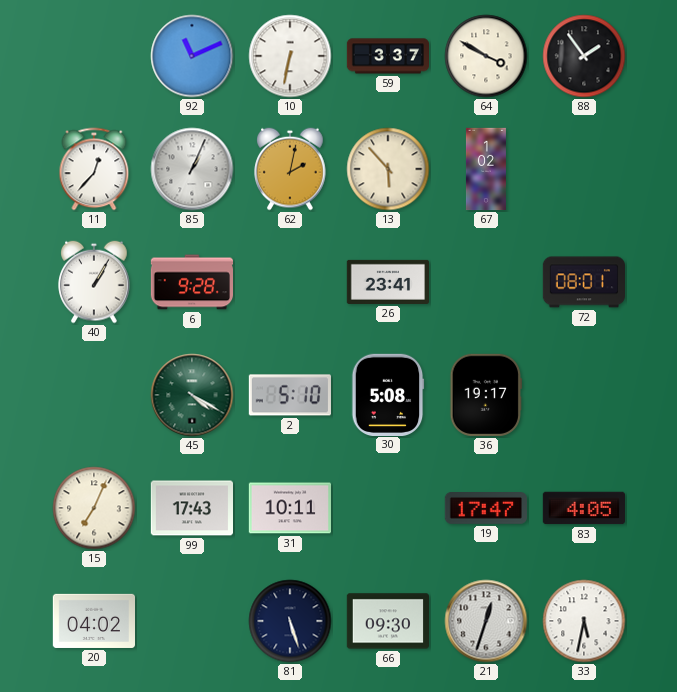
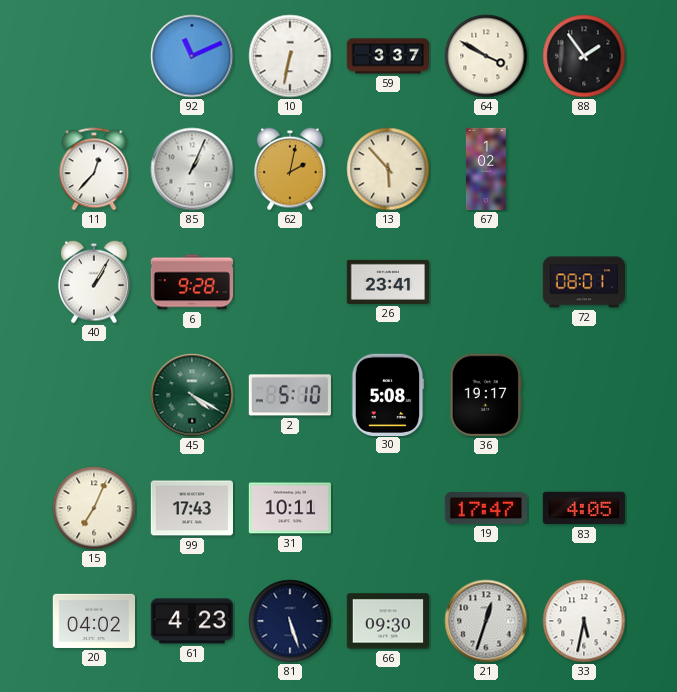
61: none -> 4:23
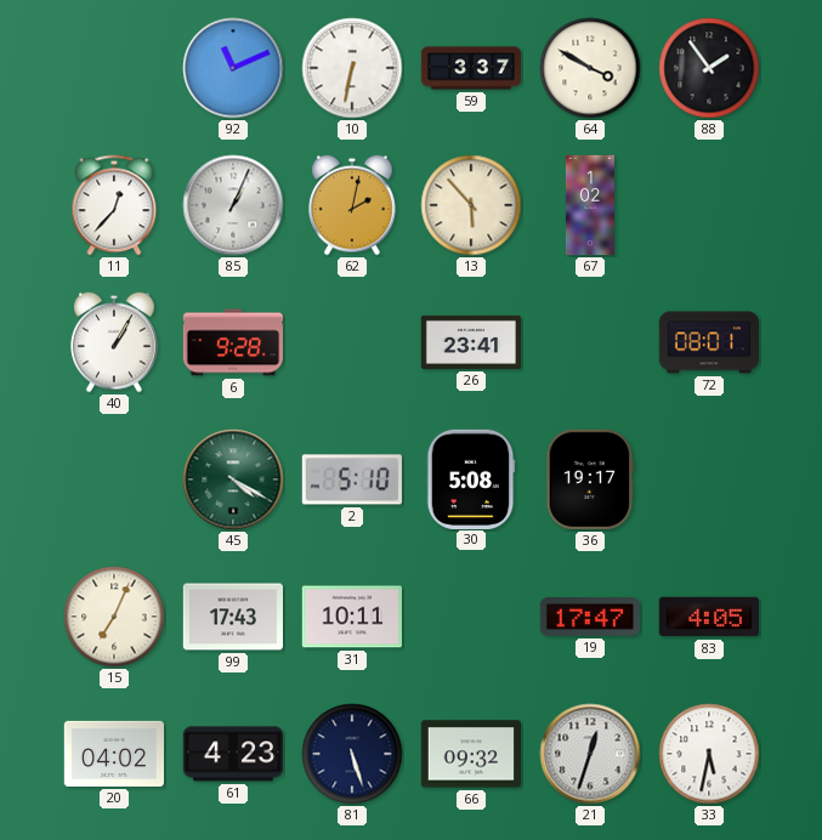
66: 09:30 -> 09:32
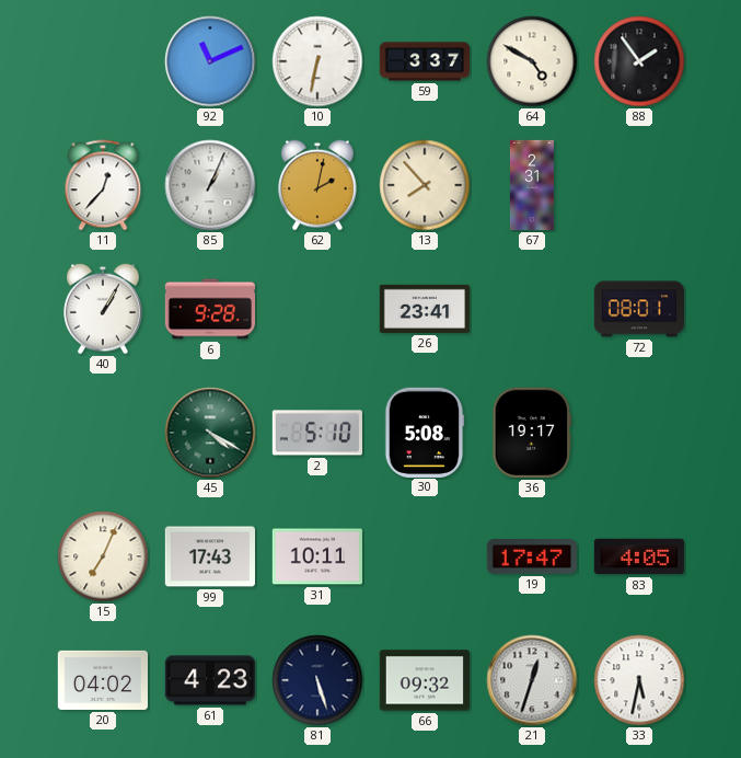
64: 3:50 -> 4:50
13: 5:53 -> 7:53
67: 1:02 -> 2:31
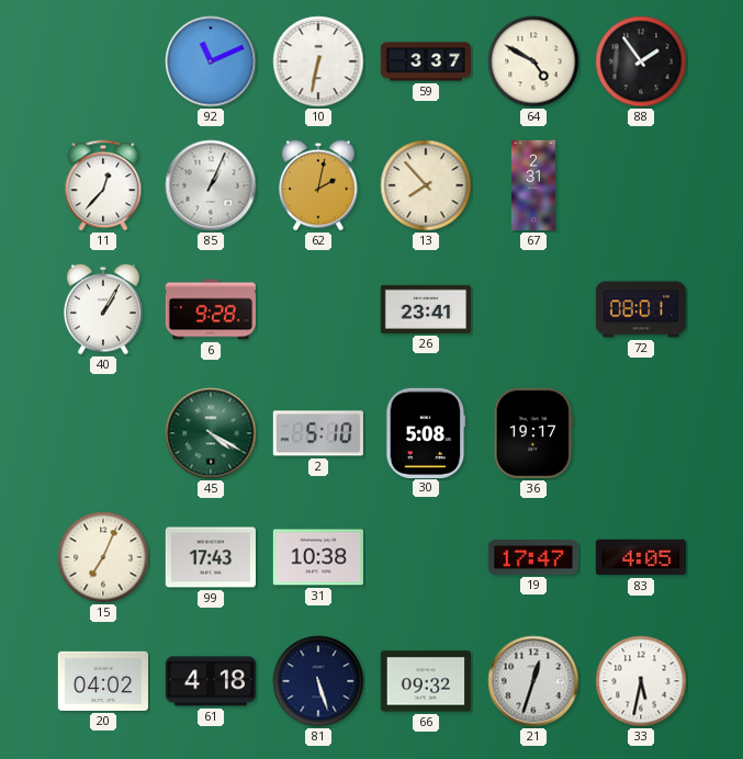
31: 10:11 -> 10:38
61: 4:23 -> 4:18
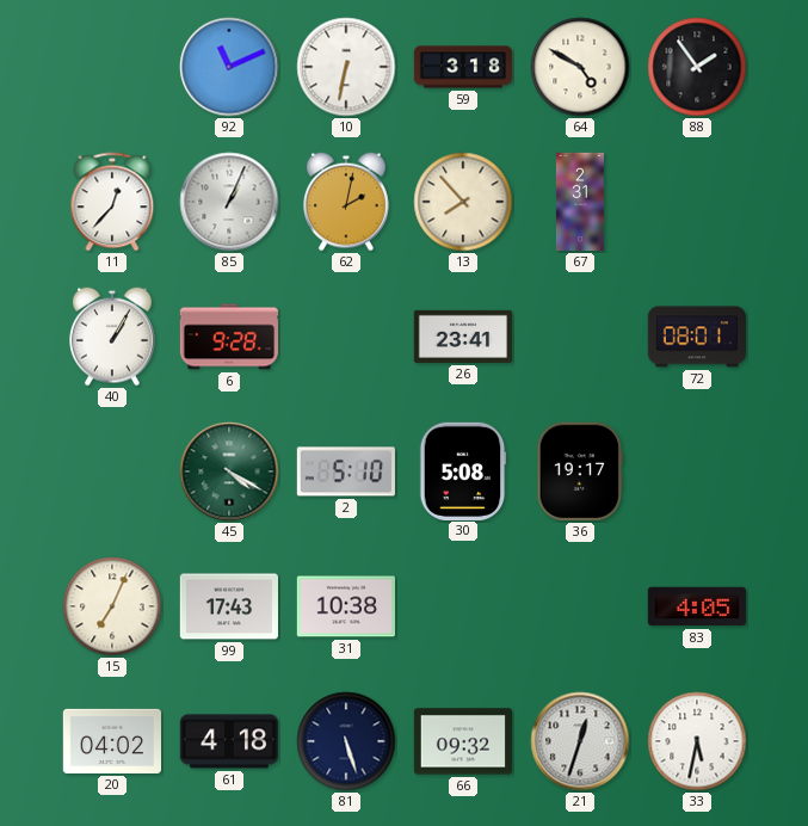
59: 3:37 -> 3:18
19: 17:47 -> none
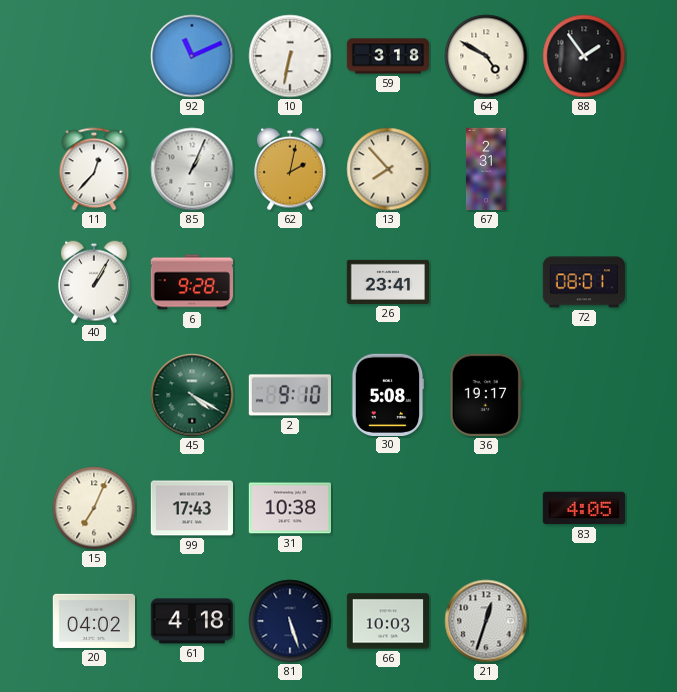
2: 5:10 -> 9:10
66: 09:32 -> 10:03
33: 5:32 -> none
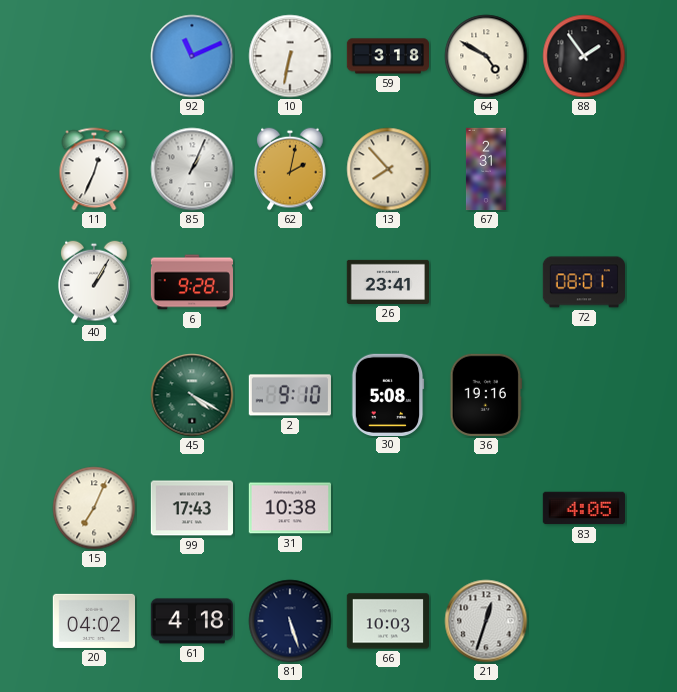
11: 12:37 -> 12:34
36: 19:17 -> 19:16
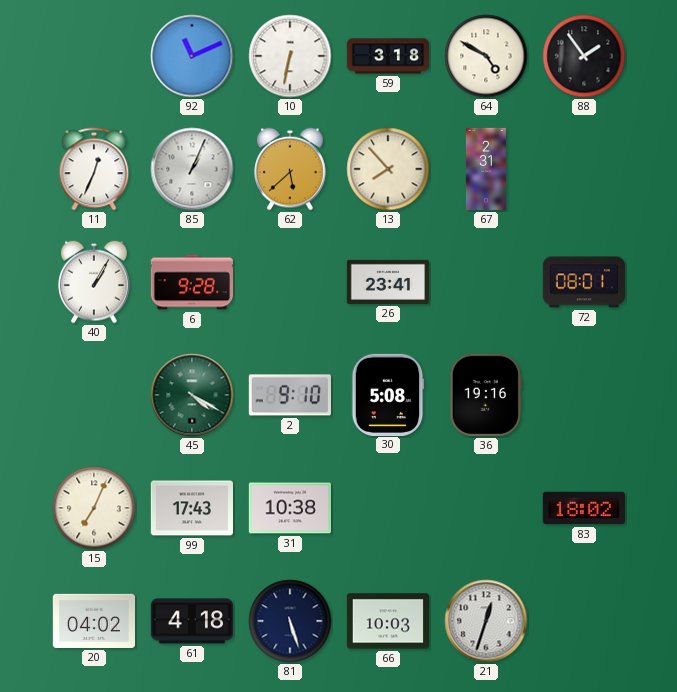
62: 2:02 -> 5:38
83: 4:05 -> 18:02
